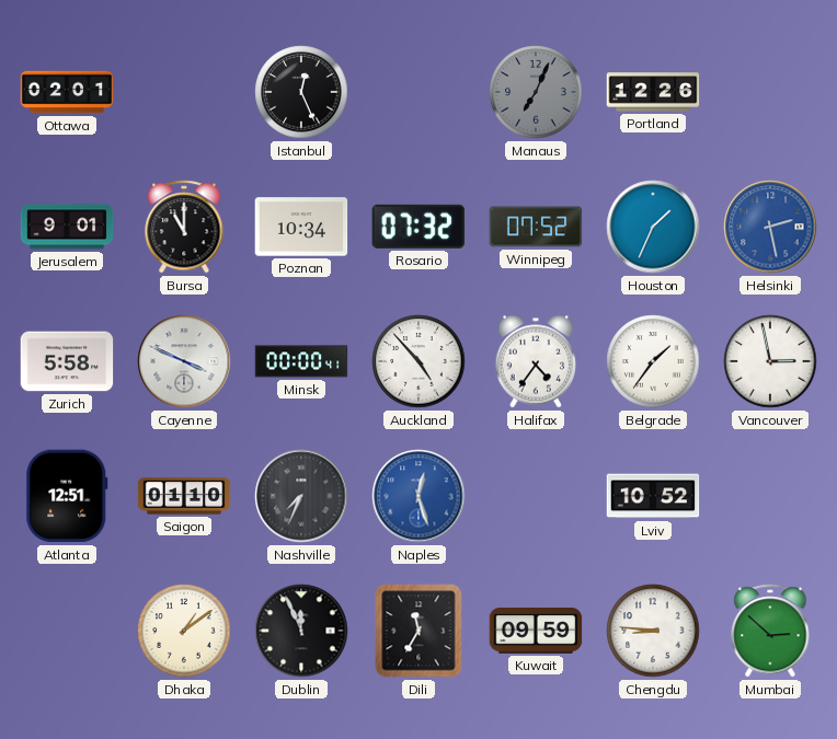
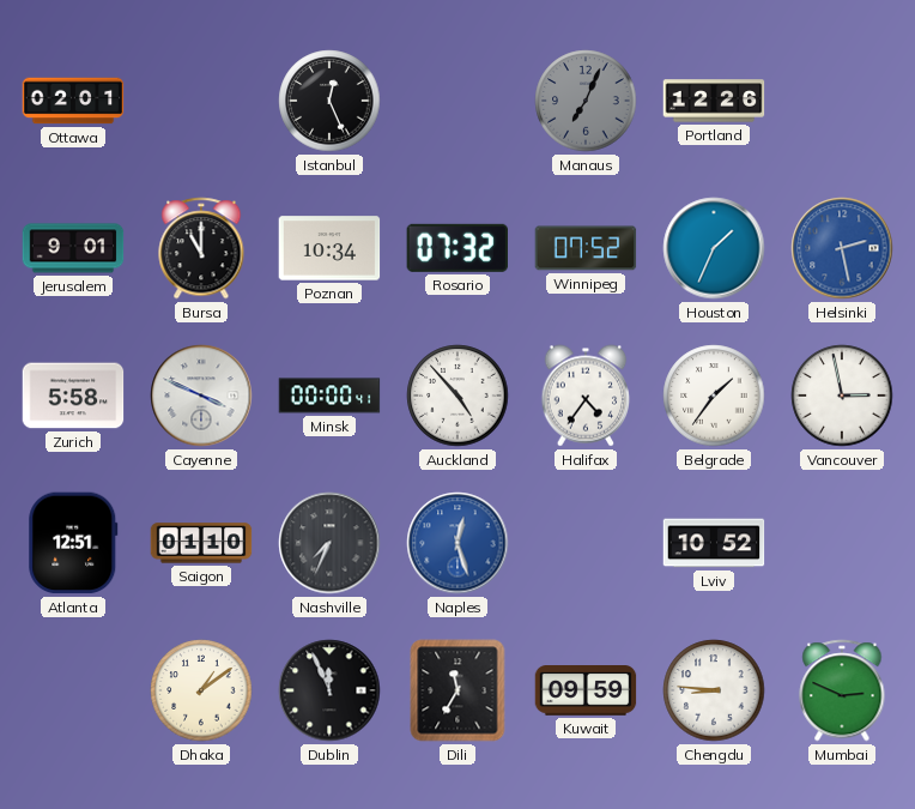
Mumbai: 2:52 -> 2:49
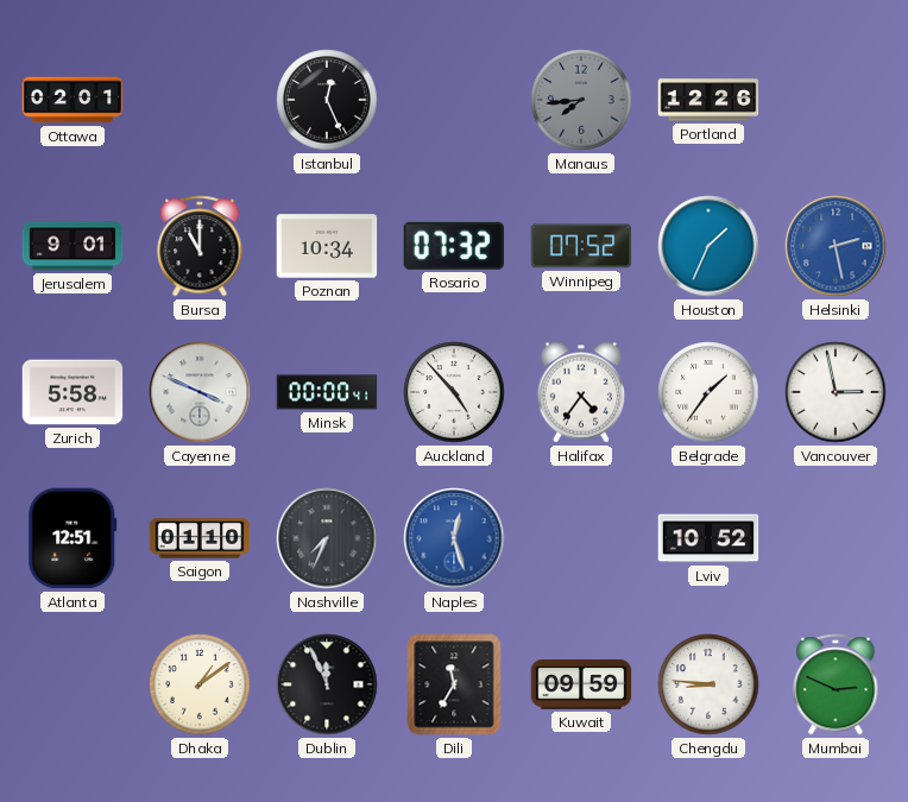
Manaus: 7:04 -> 7:44
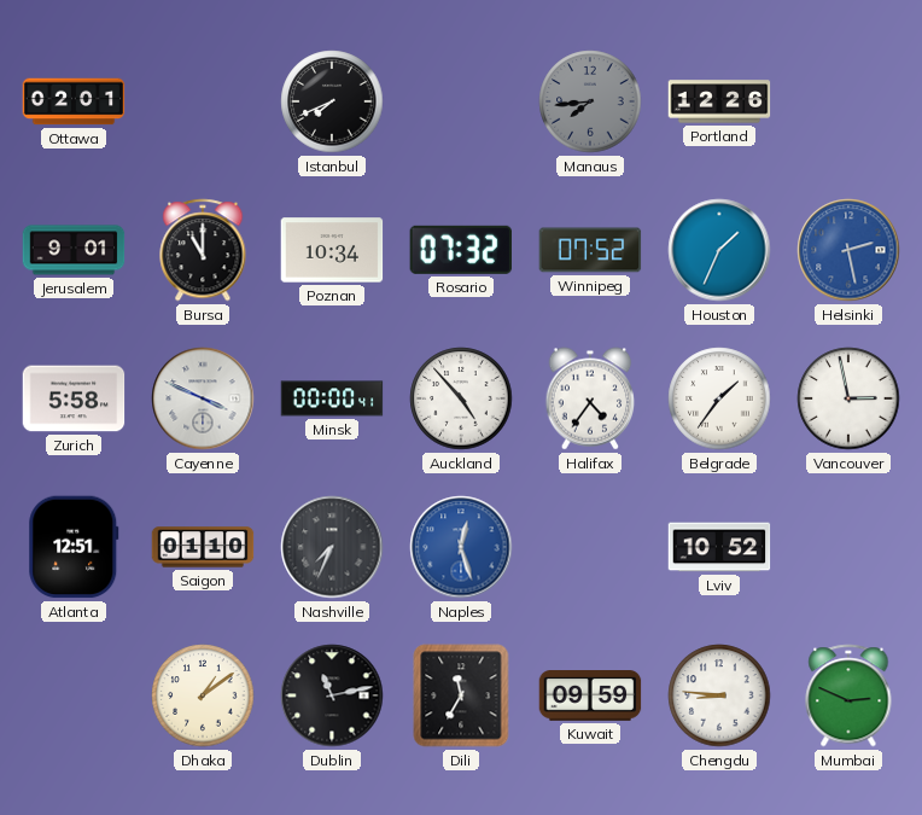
Istanbul: 12:26 -> 7:41
Dublin: 11:56 -> 11:13
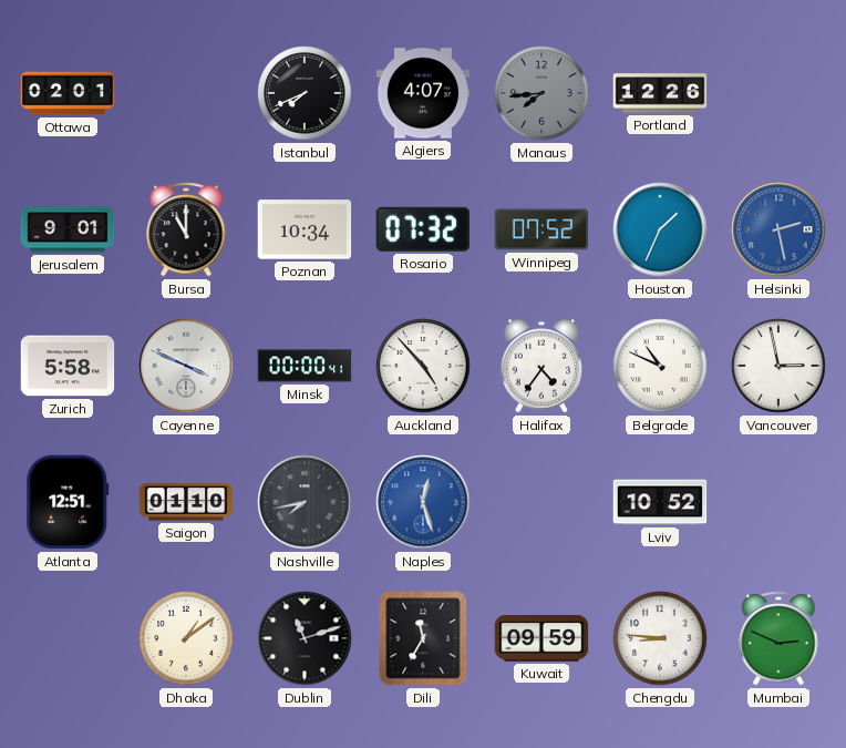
Algiers: none -> 4:07
Belgrade: 1:36 -> 10:49
Nashville: 7:34 -> 7:43
Dublin: 11:13 -> 11:12
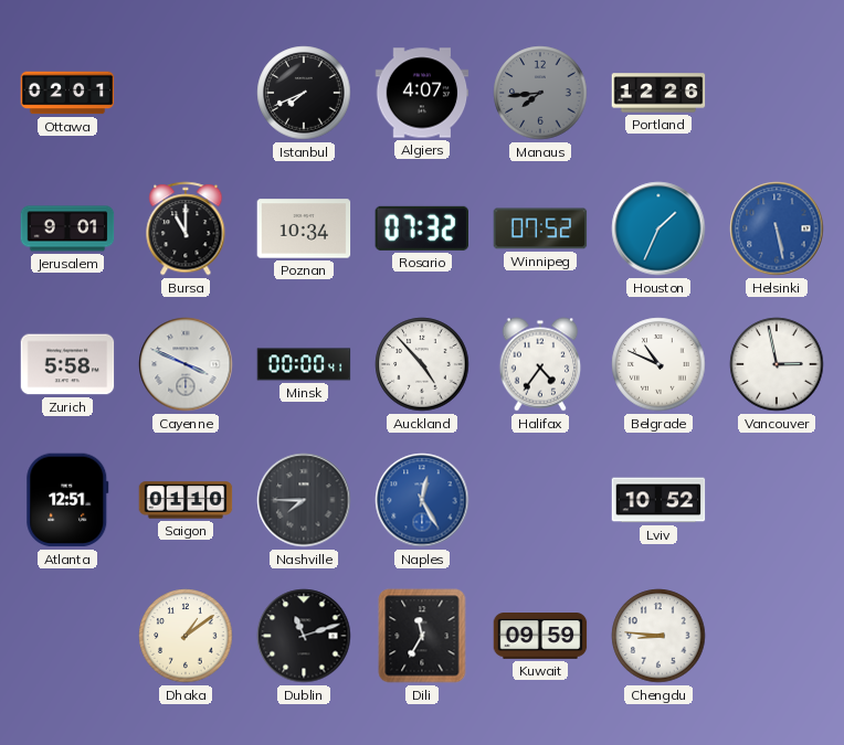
Helsinki: 2:28 -> 5:28
Nashville: 7:43 -> 7:45
Naples: 12:27 -> 12:25
Mumbai: 2:49 -> none
